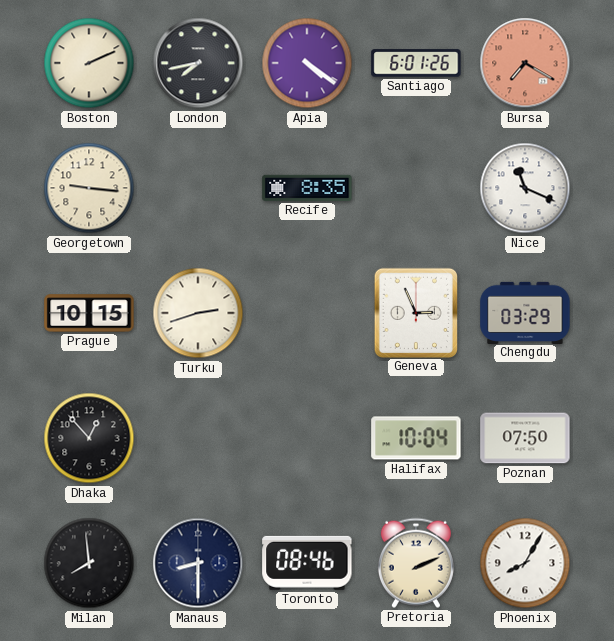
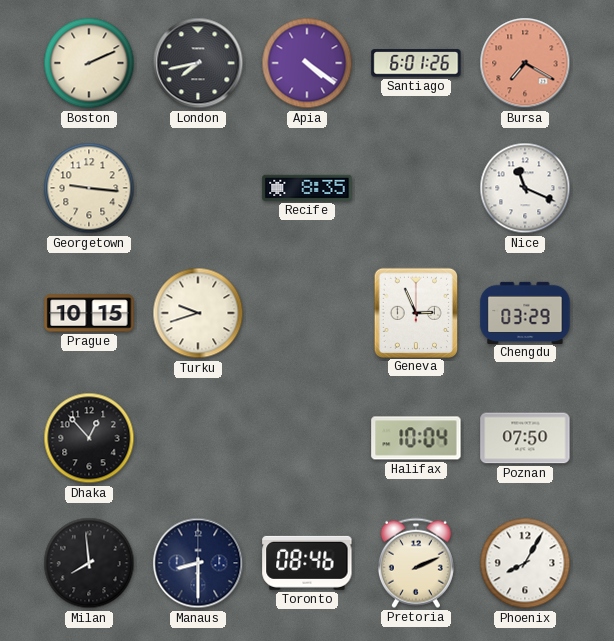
Turku: 2:42 -> 9:42
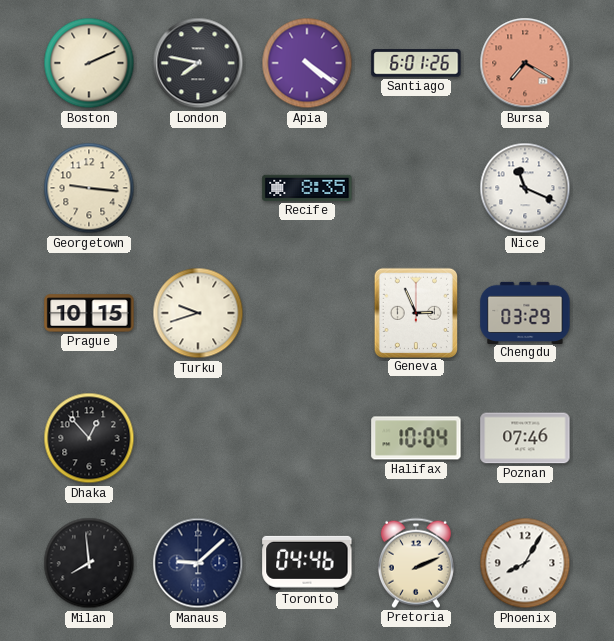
London: 7:43 -> 7:47
Poznan: 07:50 -> 07:46
Manaus: 8:30 -> 9:08
Toronto: 08:46 -> 04:46
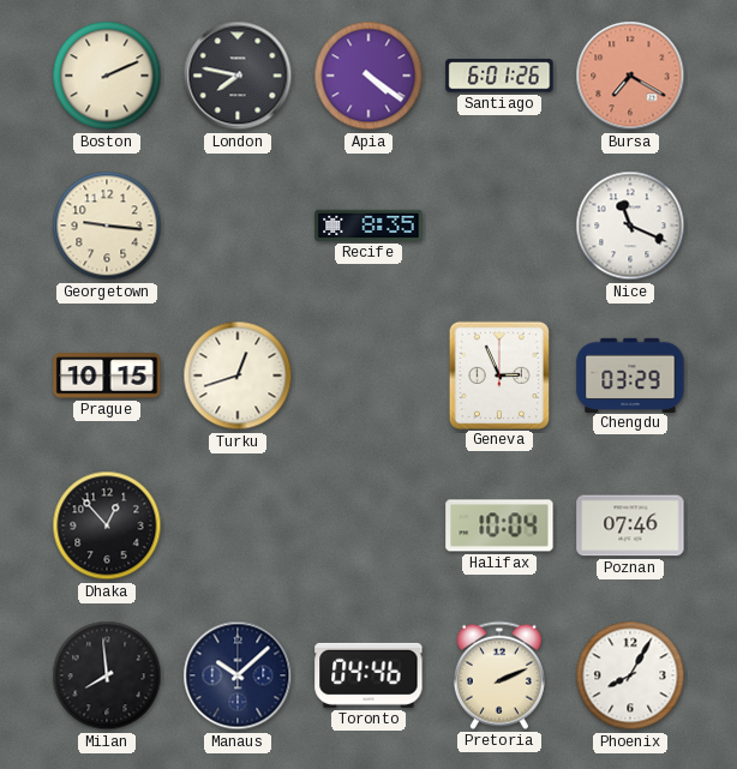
Turku: 9:42 -> 12:42
Manaus: 9:08 -> 10:08
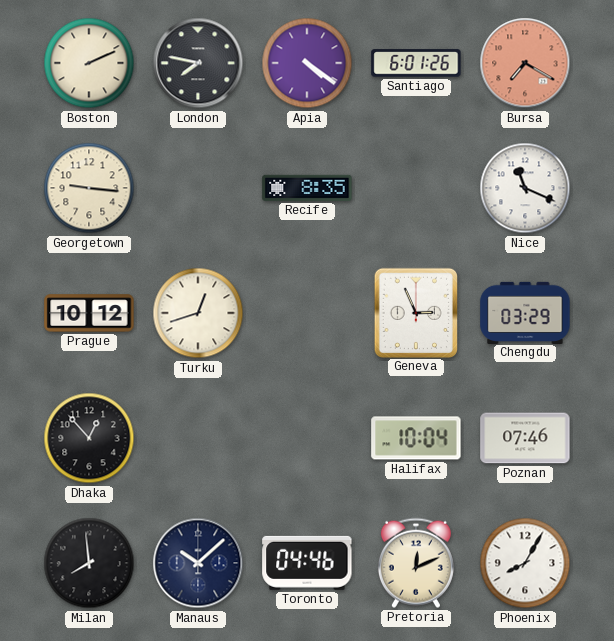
Prague: 10:15 -> 10:12
Pretoria: 2:11 -> 12:11
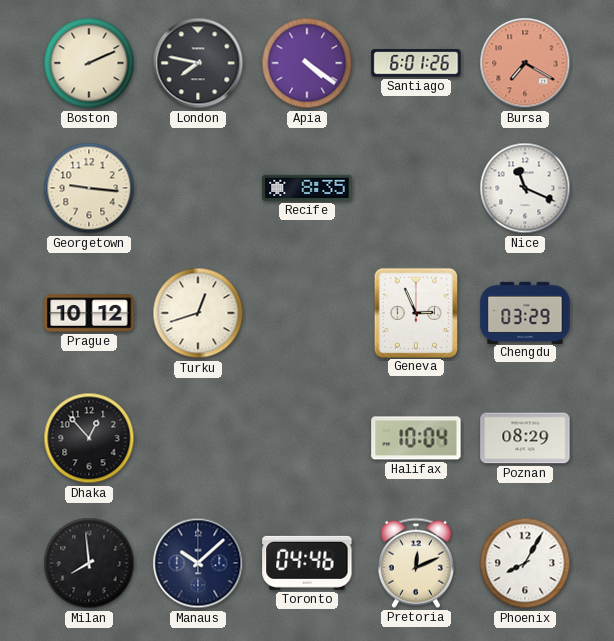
Poznan: 07:46 -> 08:29
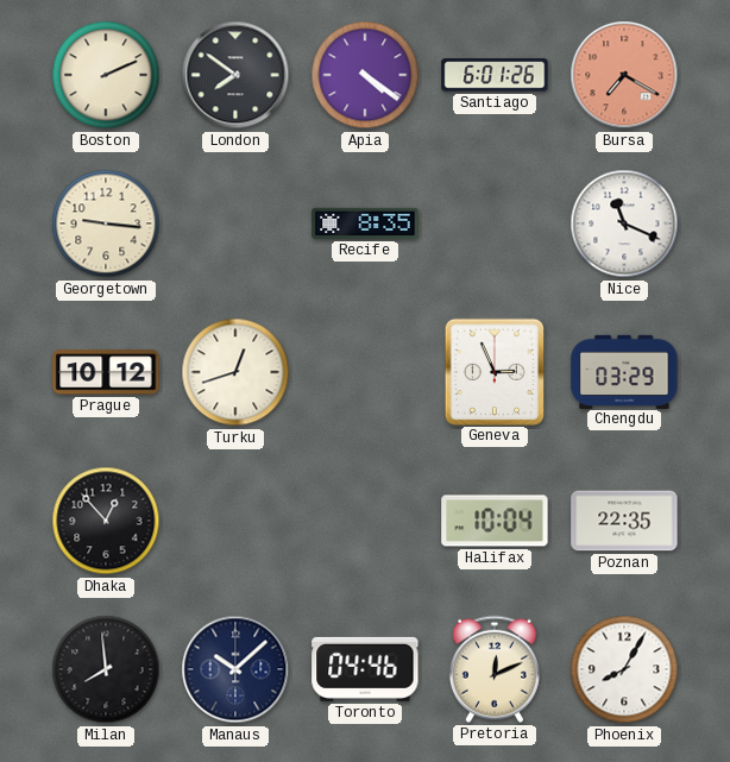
London: 7:47 -> 7:51
Poznan: 08:29 -> 22:35
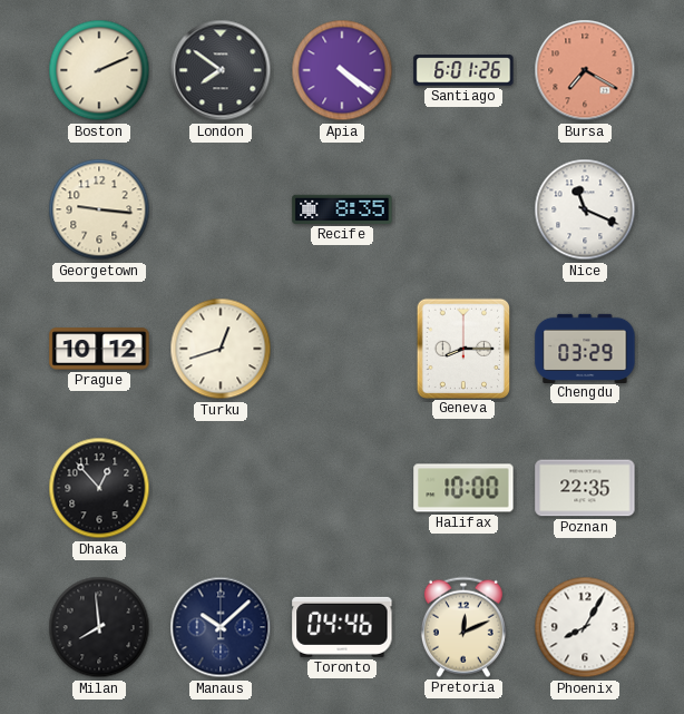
Geneva: 2:56 -> 8:15
Halifax: 10:04 -> 10:00
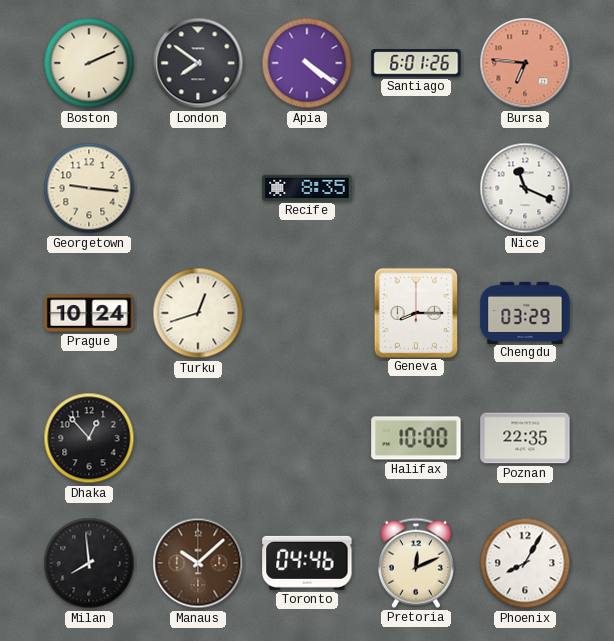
Bursa: 7:20 -> 6:46
Prague: 10:12 -> 10:24
Manaus dial: navy -> brown
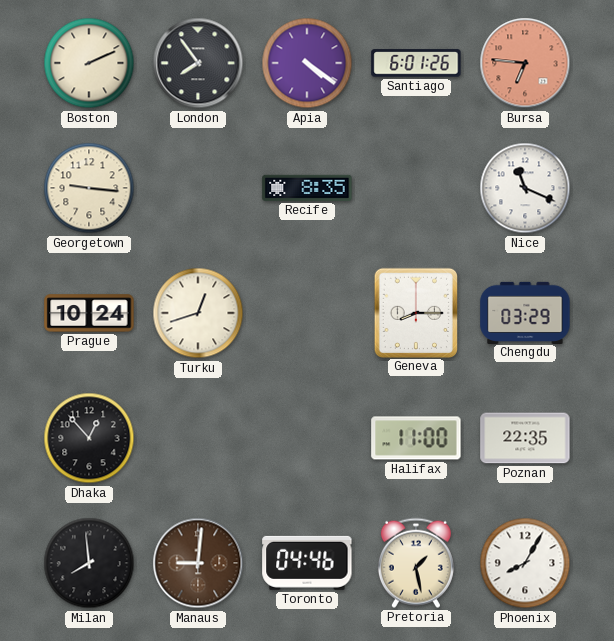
London: 7:51 -> 7:54
Halifax: 10:00 -> 11:00
Manaus: 10:08 -> 9:01
Pretoria: 12:11 -> 1:28
